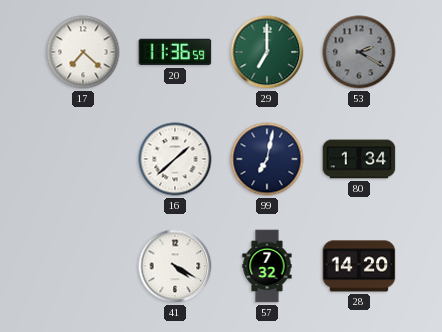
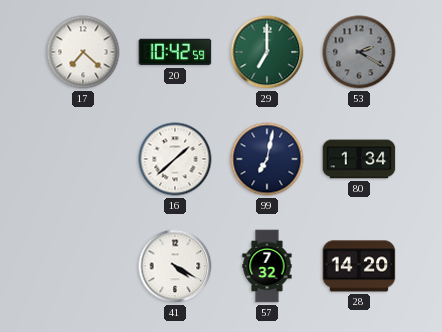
20: 11:36 -> 10:42
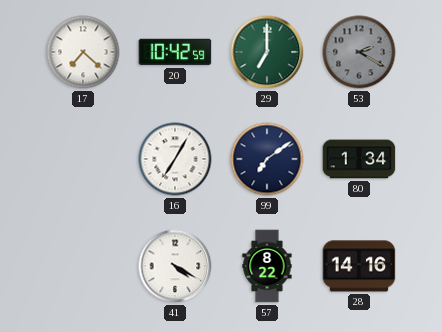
16: 1:38 -> 7:05
99: 7:02 -> 7:09
57: 7:32 -> 8:22
28: 14:20 -> 14:16
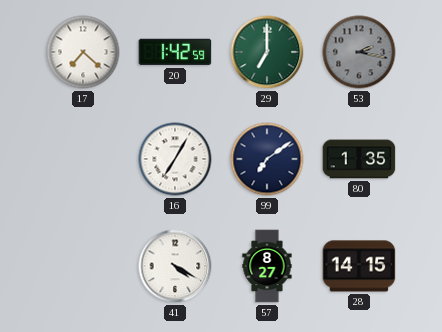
20: 10:42 -> 1:42
53: 2:20 -> 2:17
80: 1:34 -> 1:35
57: 8:22 -> 8:27
28: 14:16 -> 14:15
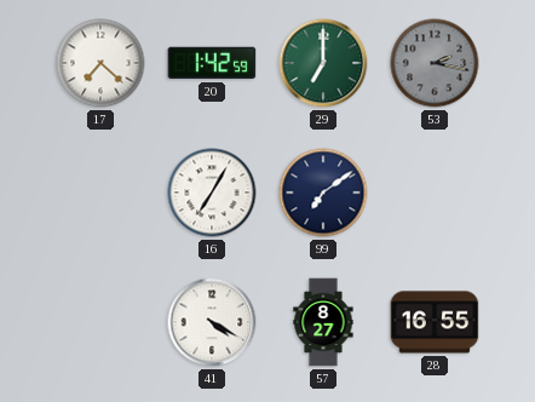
80: 1:35 -> none
28: 14:15 -> 16:55
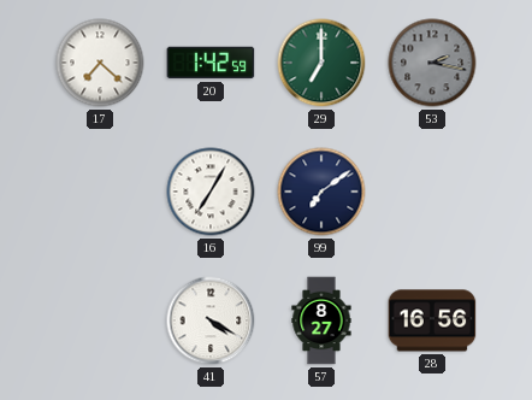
28: 16:55 -> 16:56
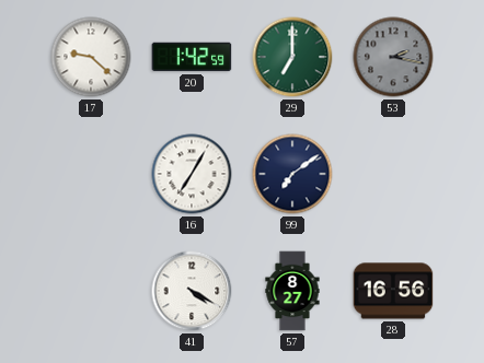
17: 7:22 -> 9:22
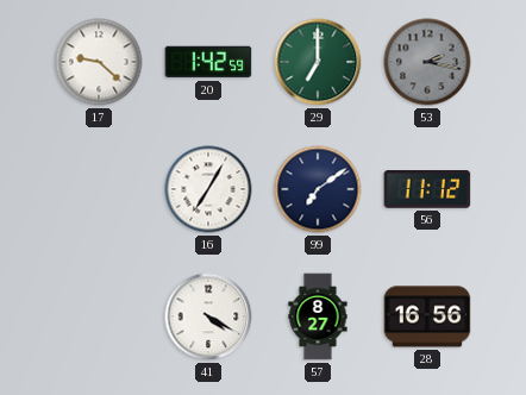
56: none -> 11:12
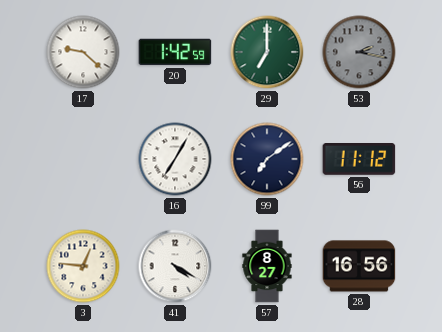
3: none -> 12:46
